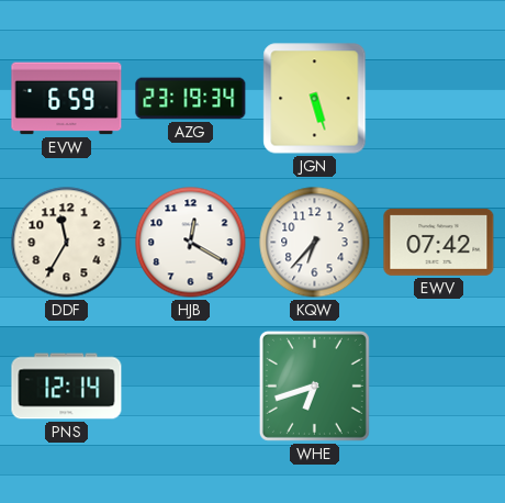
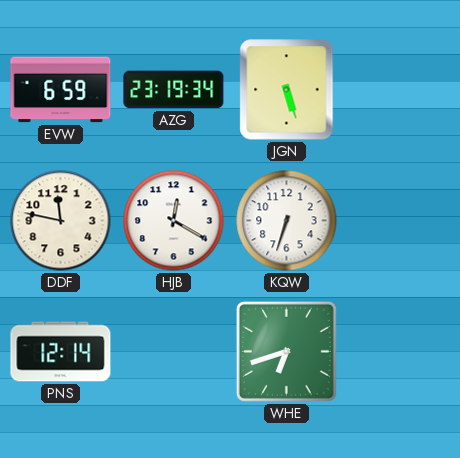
DDF: 11:35 -> 11:47
KQW: 6:37 -> 6:33
EWV: 07:42 -> none
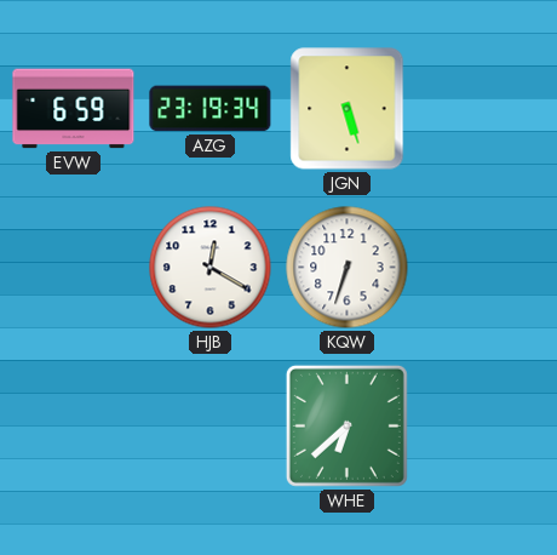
DDF: 11:47 -> none
PNS: 12:14 -> none
WHE: 6:42 -> 6:38
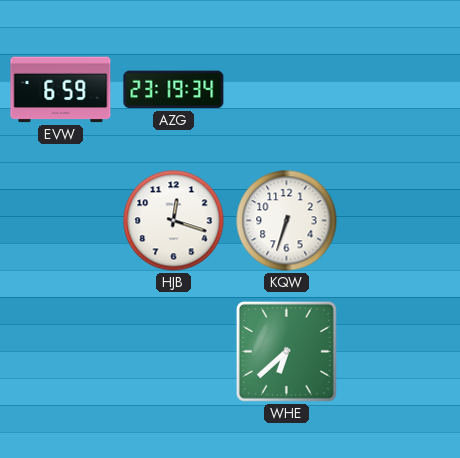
JGN: 5:27 -> none
HJB: 12:20 -> 12:18
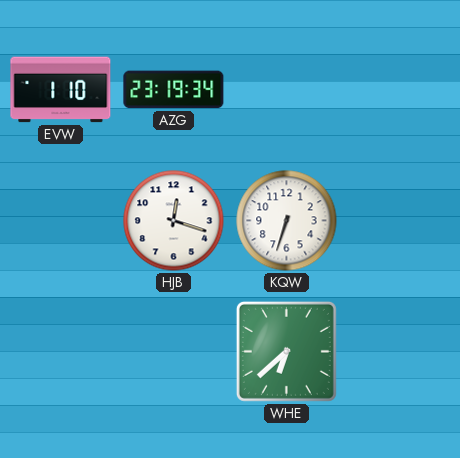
EVW: 6:59 -> 1:10
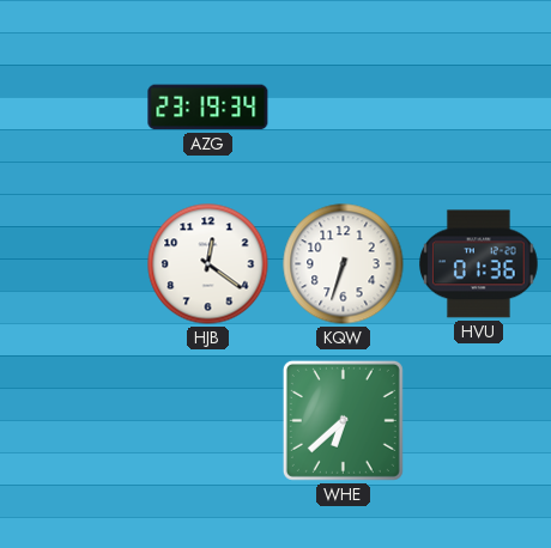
EVW: 1:10 -> none
HJB: 12:18 -> 12:21
HVU: none -> 01:36
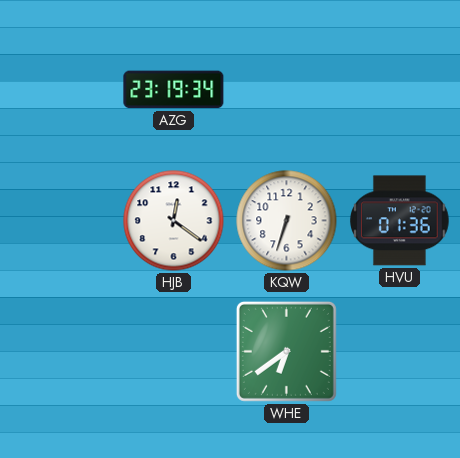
WHE: 6:38 -> 6:39
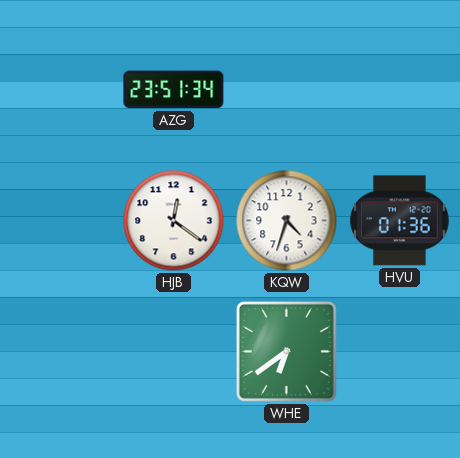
AZG: 23:19 -> 23:51
KQW: 6:33 -> 4:33
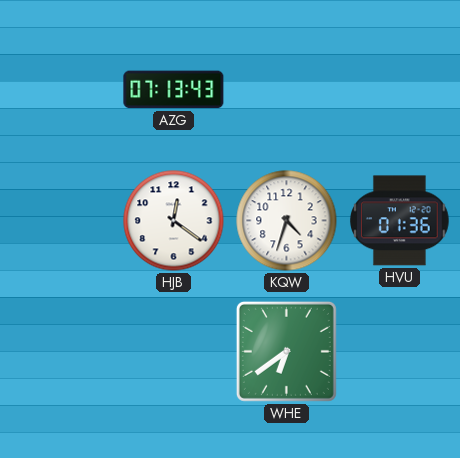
AZG: 23:51 -> 07:13
